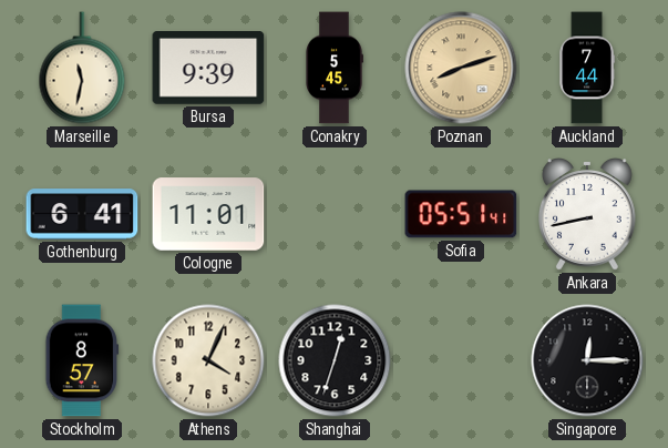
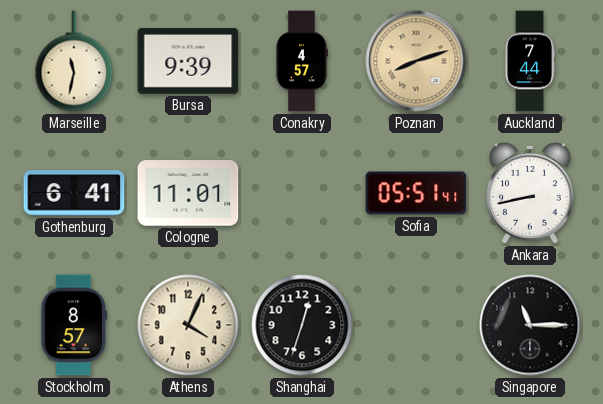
Conakry: 5:45 -> 4:57
Singapore: 12:15 -> 11:15
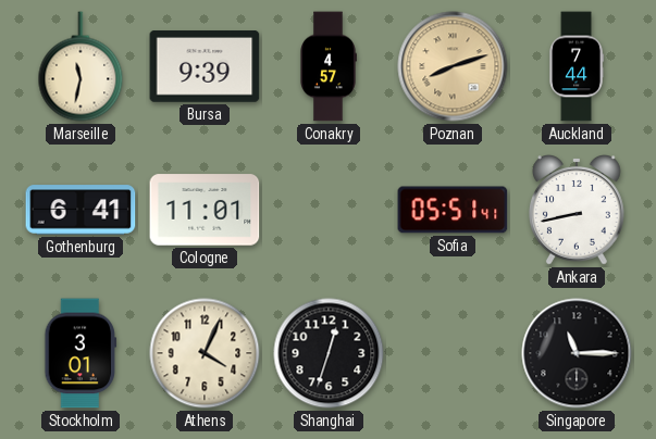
Stockholm: 8:57 -> 3:01
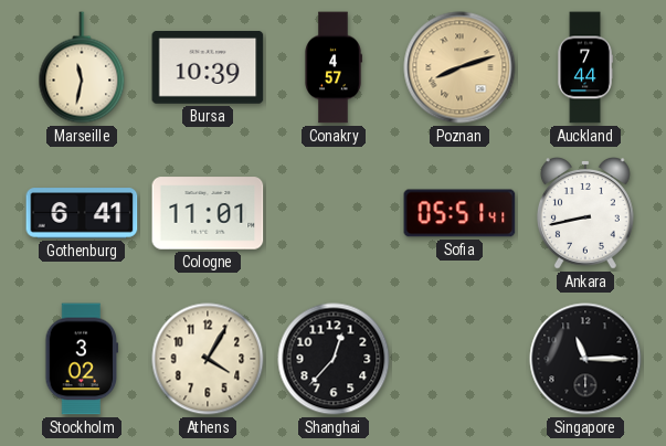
Bursa: 9:39 -> 10:39
Stockholm: 3:01 -> 3:02
Athens: 4:04 -> 4:05
Shanghai: 12:33 -> 12:37
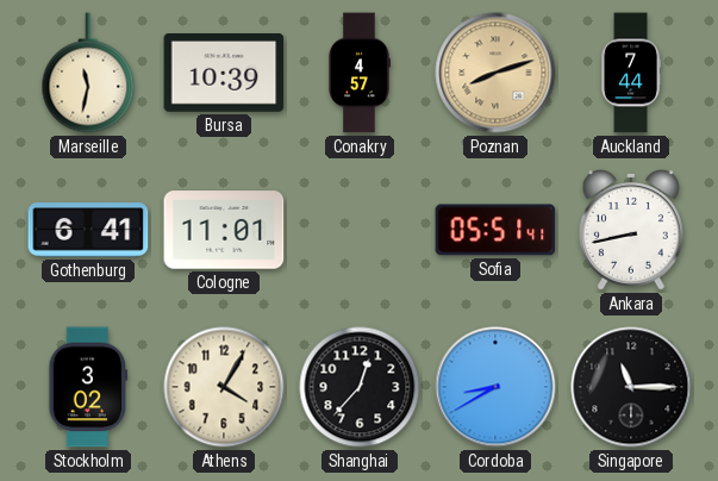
Cordoba: none -> 8:40
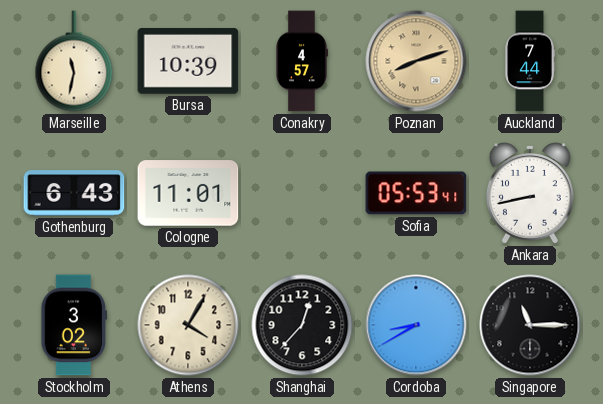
Gothenburg: 6:41 -> 6:43
Sofia: 05:51 -> 05:53
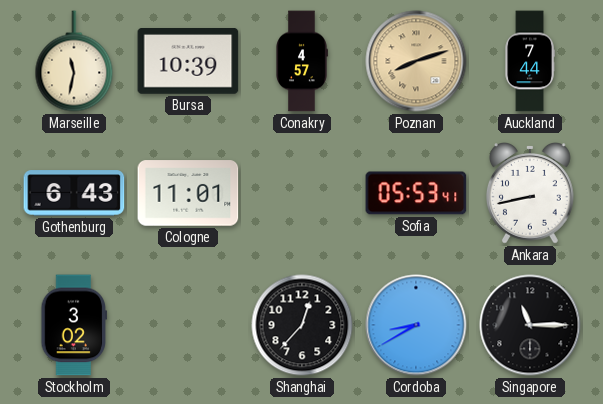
Athens: 4:05 -> none
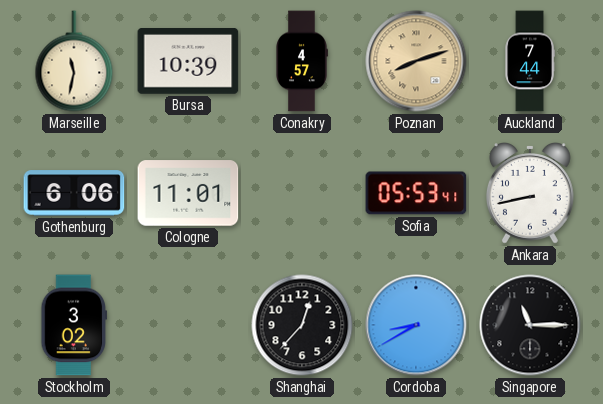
Gothenburg: 6:43 -> 6:06
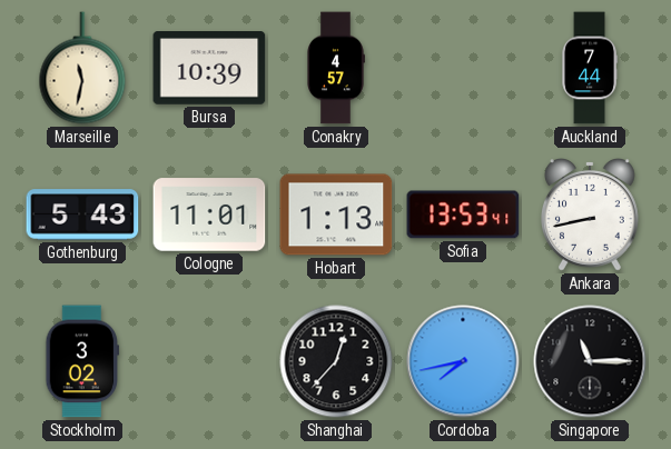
Poznan: 8:12 -> none
Gothenburg: 6:06 -> 5:43
Hobart: none -> 1:13
Sofia: 05:53 -> 13:53
Cordoba: 8:40 -> 7:43
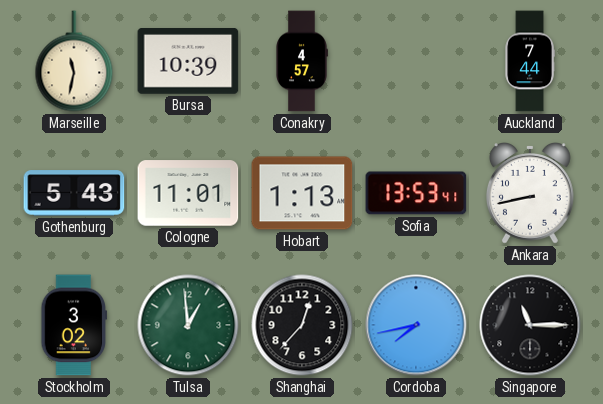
Tulsa: none -> 12:59
